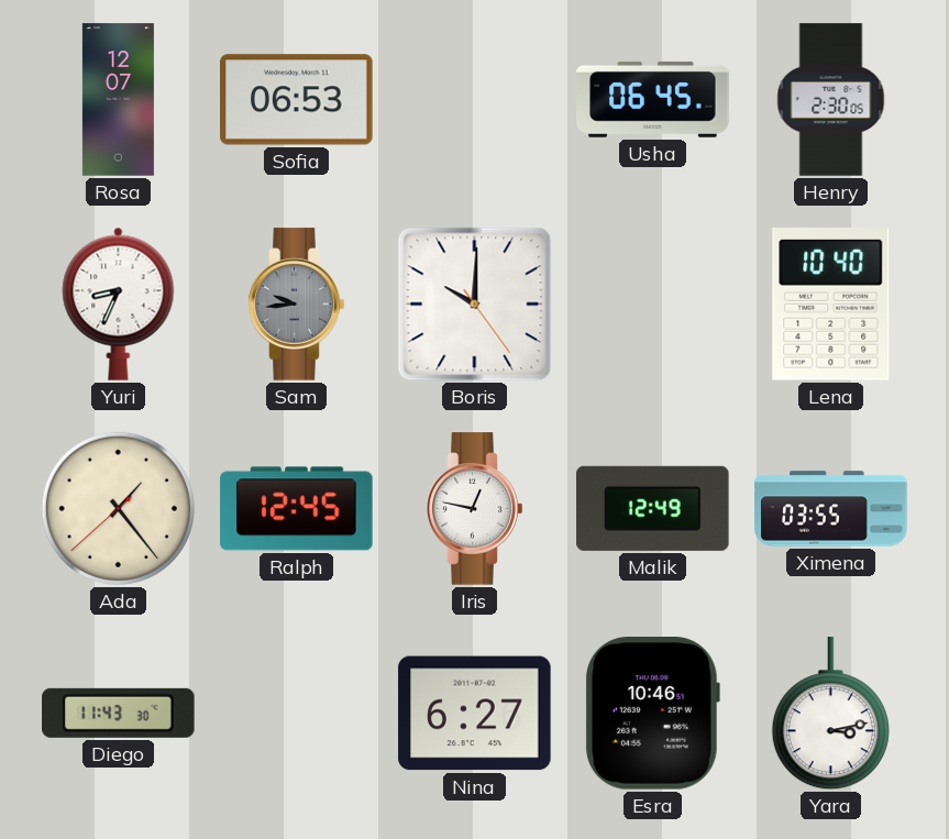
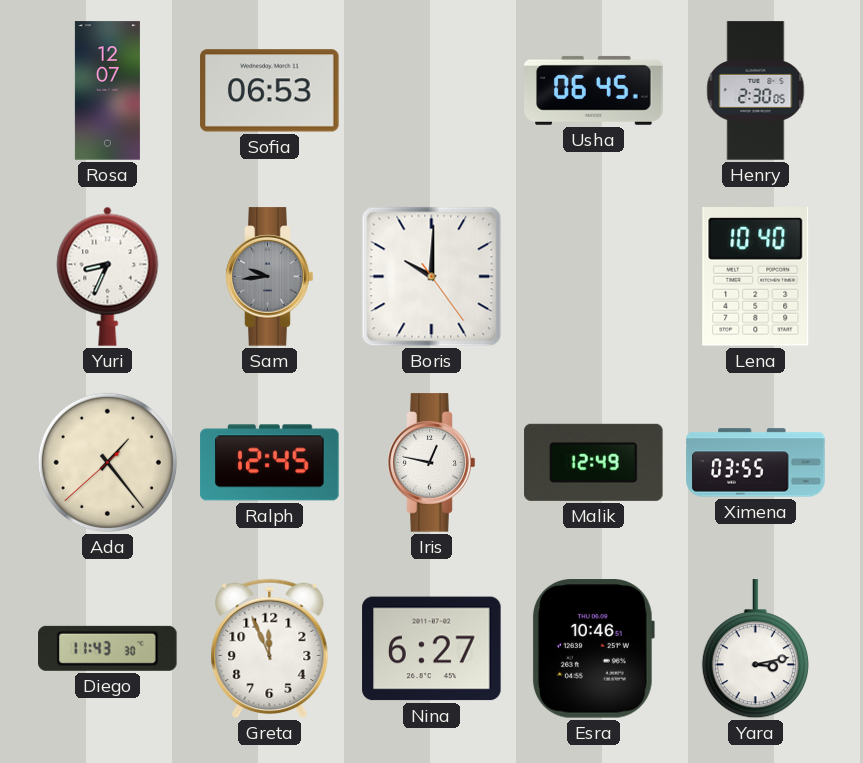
Greta: none -> 11:56
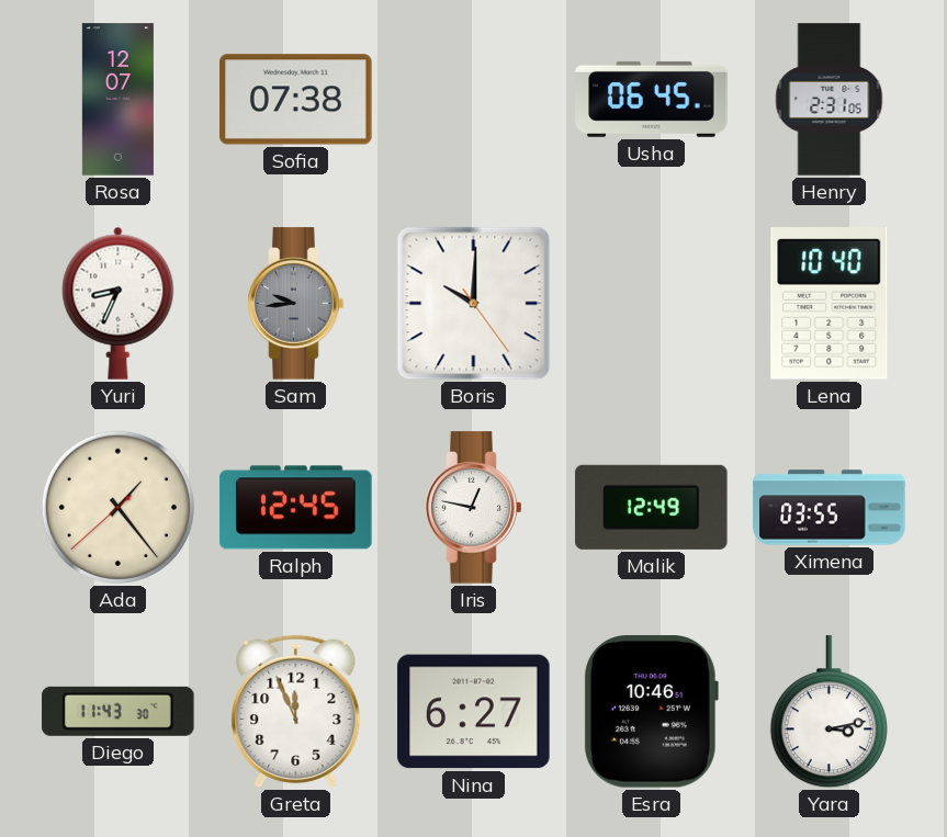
Sofia: 06:53 -> 07:38
Henry: 2:30 -> 2:31
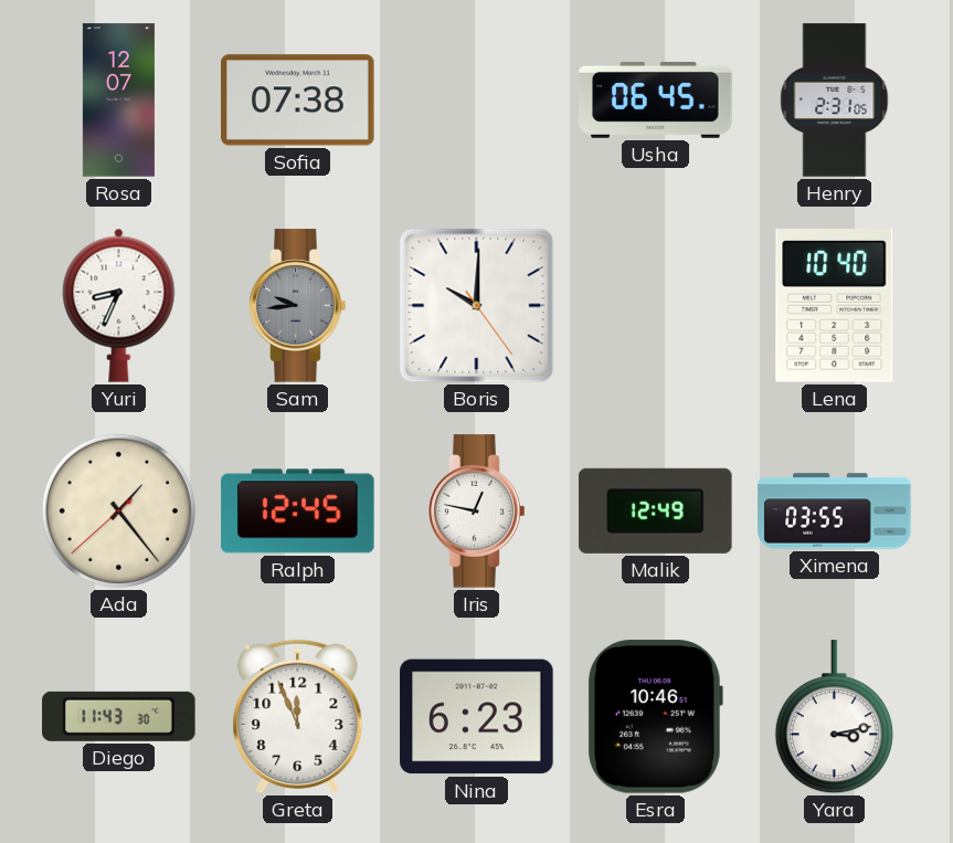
Nina: 6:27 -> 6:23
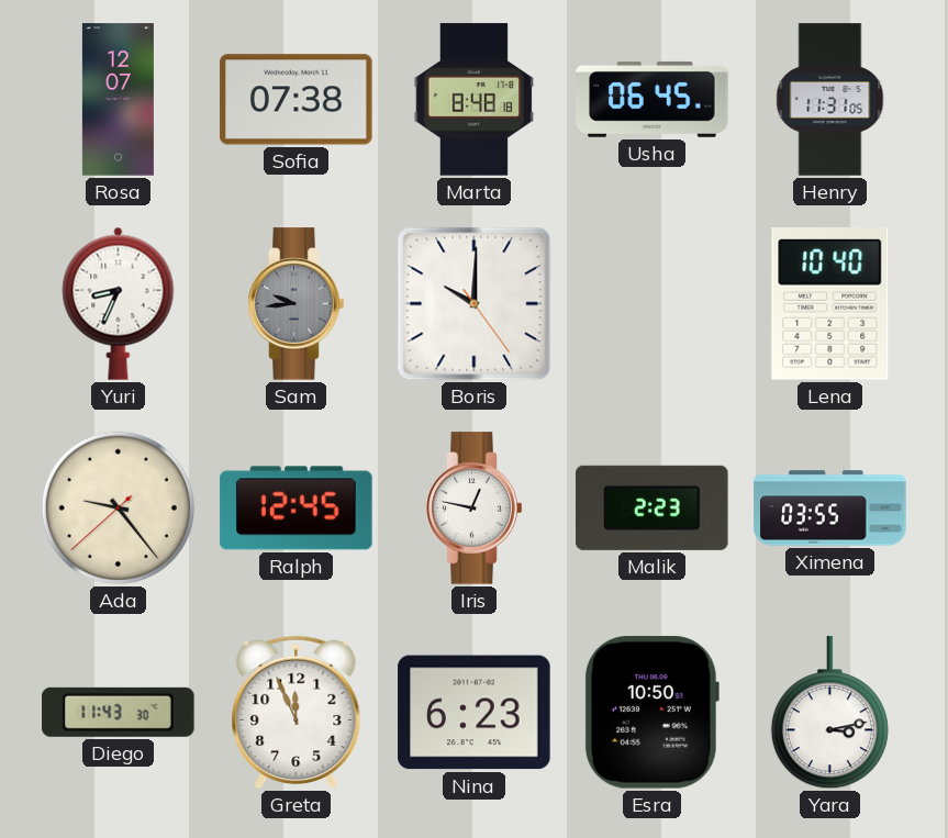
Marta: none -> 8:48
Henry: 2:31 -> 11:31
Ada: 1:23 -> 9:23
Malik: 12:49 -> 2:23
Esra: 10:46 -> 10:50
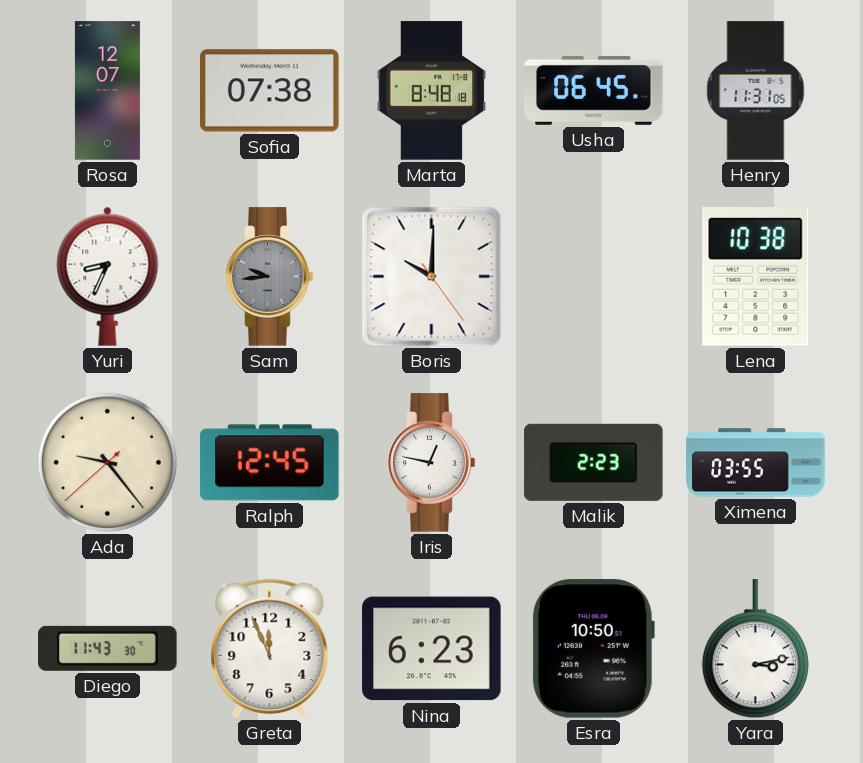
Lena: 10:40 -> 10:38
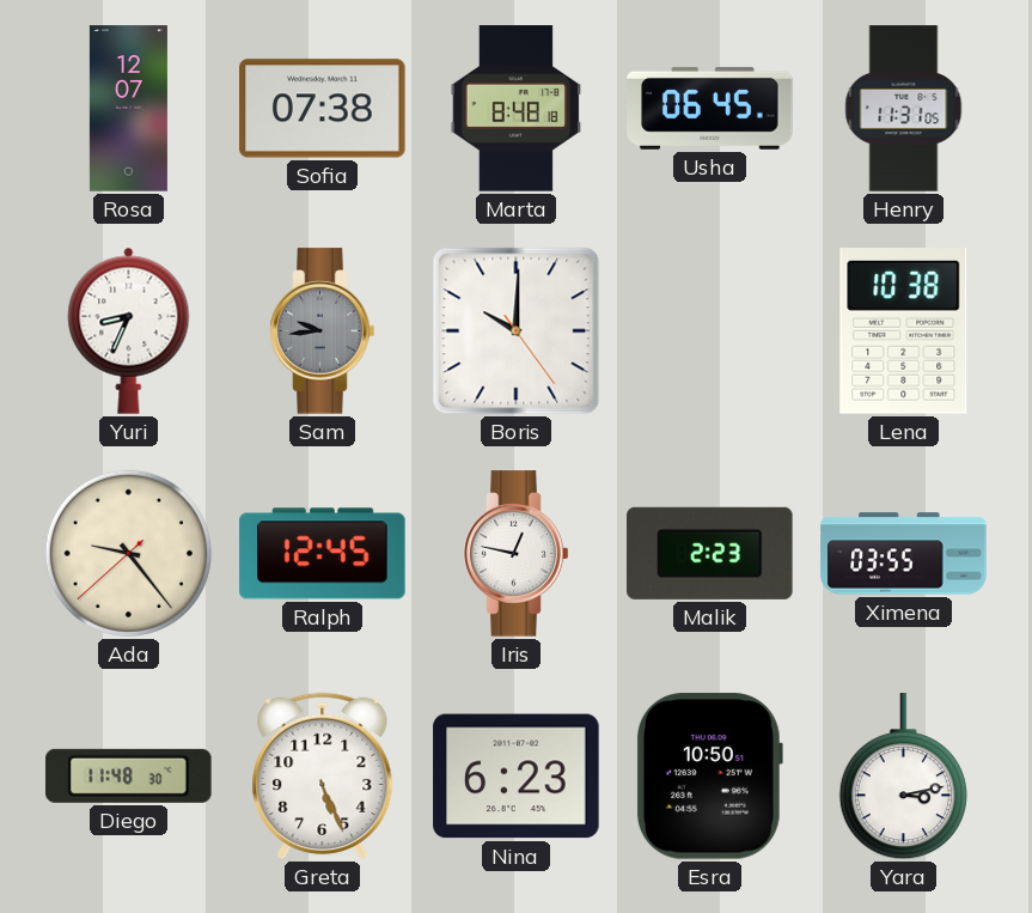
Diego: 11:43 -> 11:48
Greta: 11:56 -> 5:26
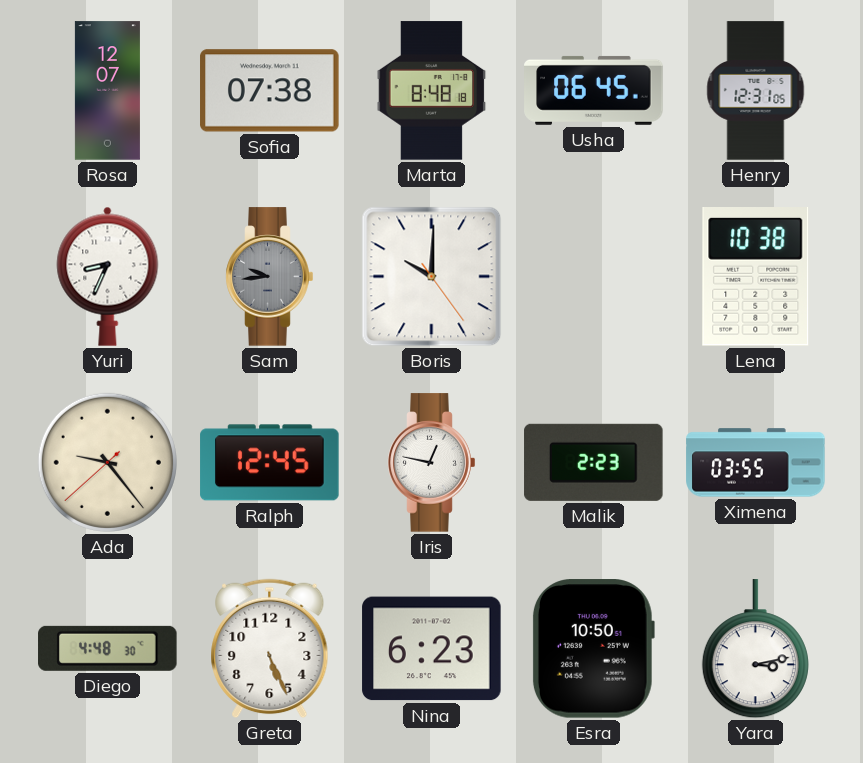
Henry: 11:31 -> 12:31
Diego: 11:48 -> 4:48
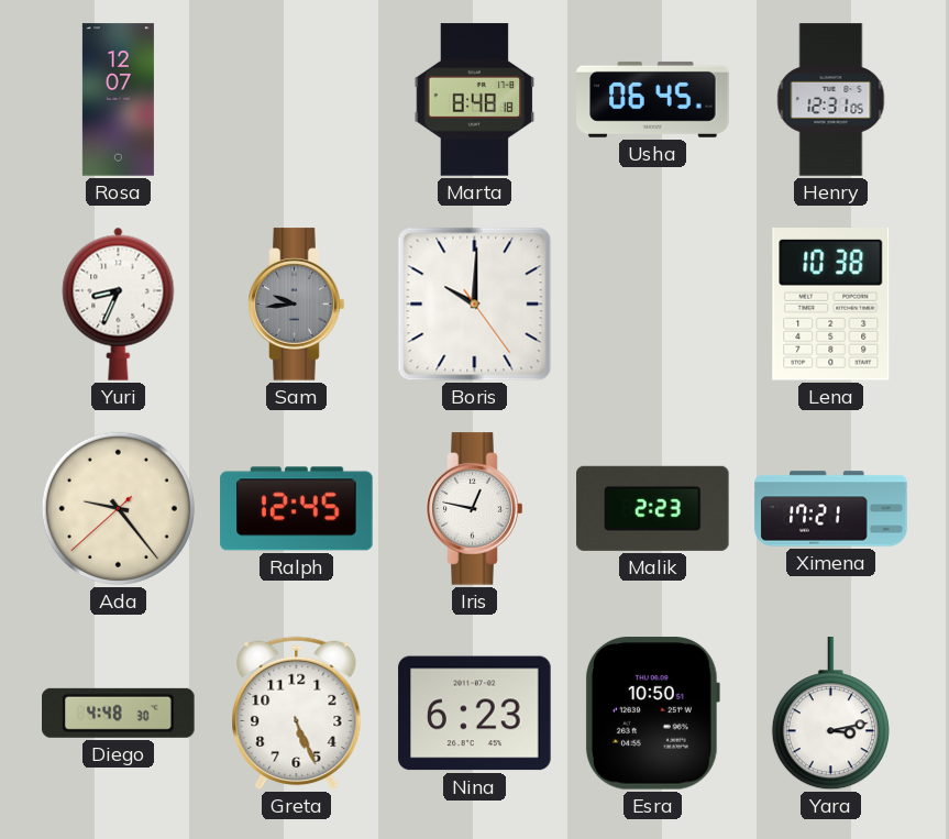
Sofia: 07:38 -> none
Ximena: 03:55 -> 17:21
